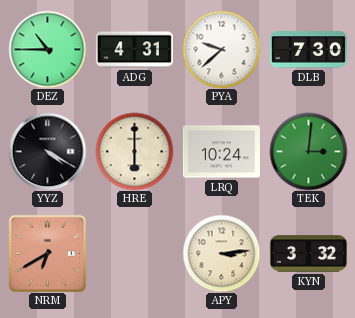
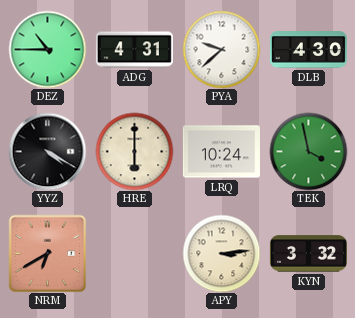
DLB: 7:30 -> 4:30
TEK: 3:01 -> 3:58
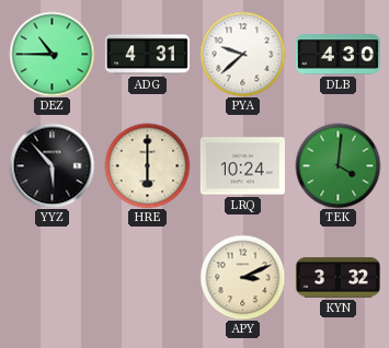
YYZ: 4:20 -> 5:53
TEK: 3:58 -> 4:01
NRM: 6:40 -> none
APY: 3:14 -> 3:11
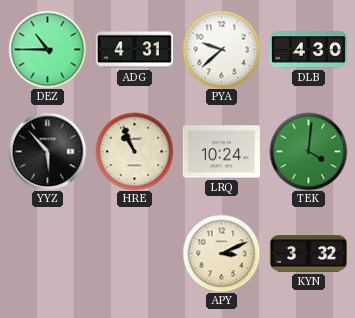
HRE: 6:00 -> 10:56
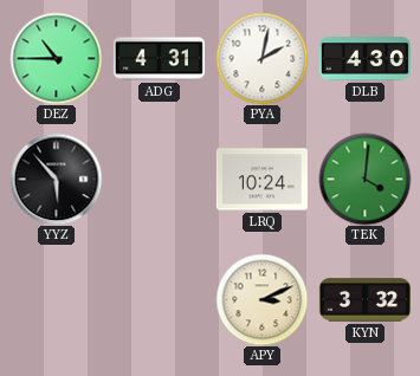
PYA: 9:38 -> 2:02
HRE: 10:56 -> none
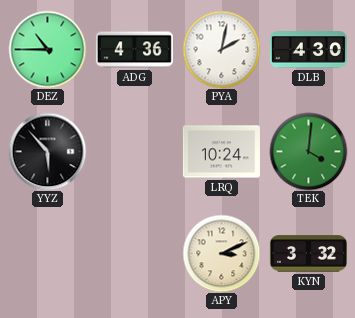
ADG: 4:31 -> 4:36
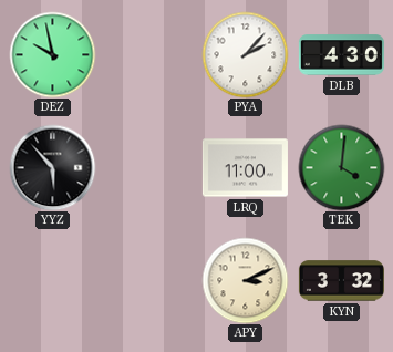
DEZ: 10:45 -> 9:58
ADG: 4:36 -> none
PYA: 2:02 -> 2:07
LRQ: 10:24 -> 11:00
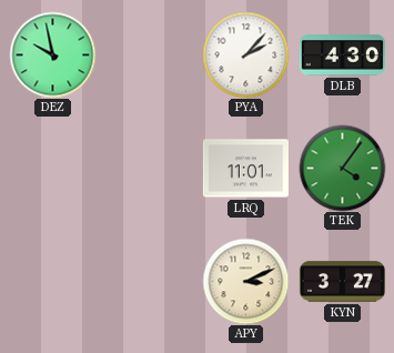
YYZ: 5:53 -> none
LRQ: 11:00 -> 11:01
TEK: 4:01 -> 4:06
KYN: 3:32 -> 3:27
